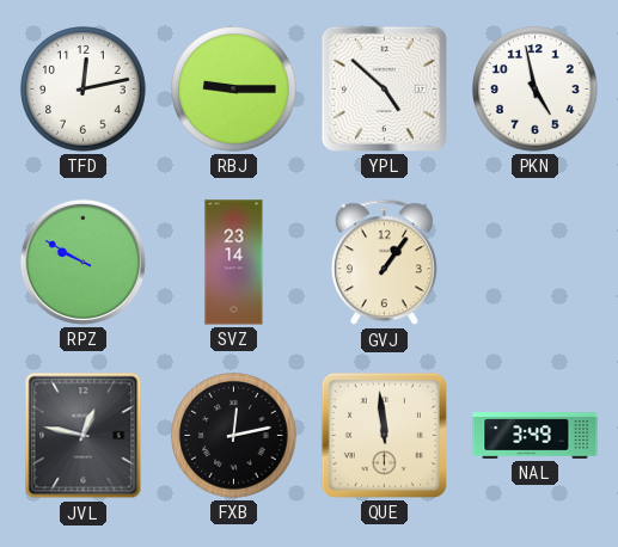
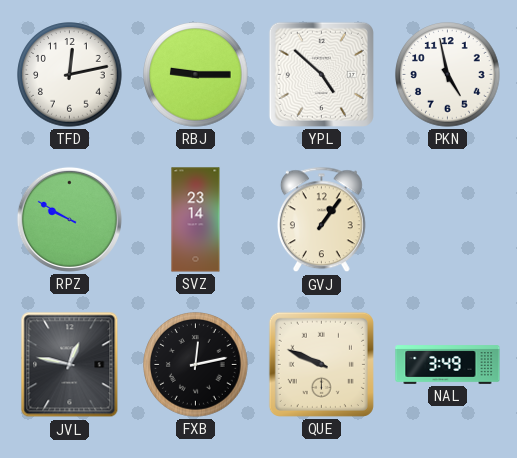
QUE: 11:59 -> 9:49
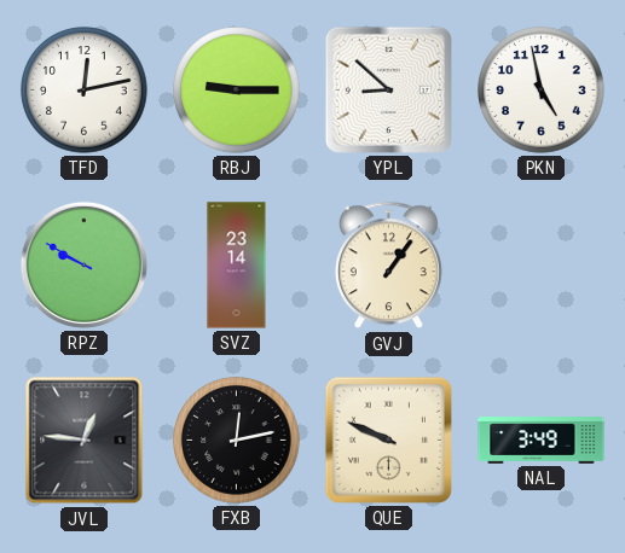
YPL: 4:52 -> 8:52
JVL: 12:47 -> 12:46
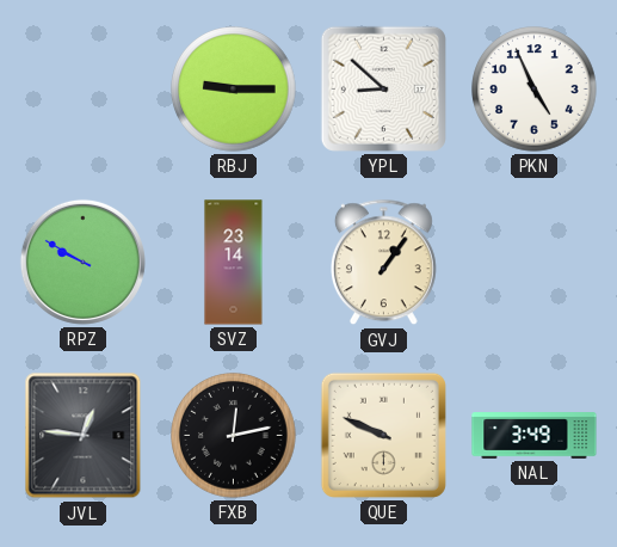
TFD: 12:13 -> none
PKN: 4:58 -> 4:56
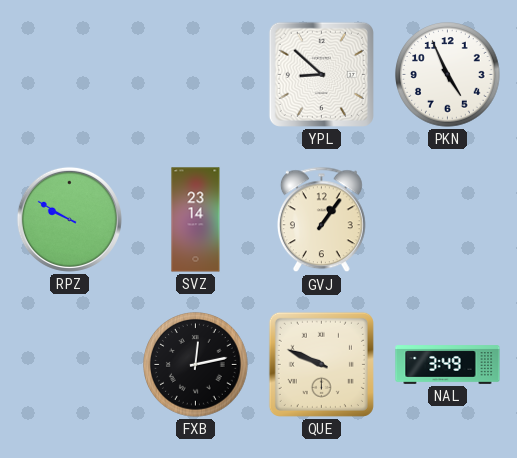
RBJ: 9:15 -> none
JVL: 12:46 -> none
